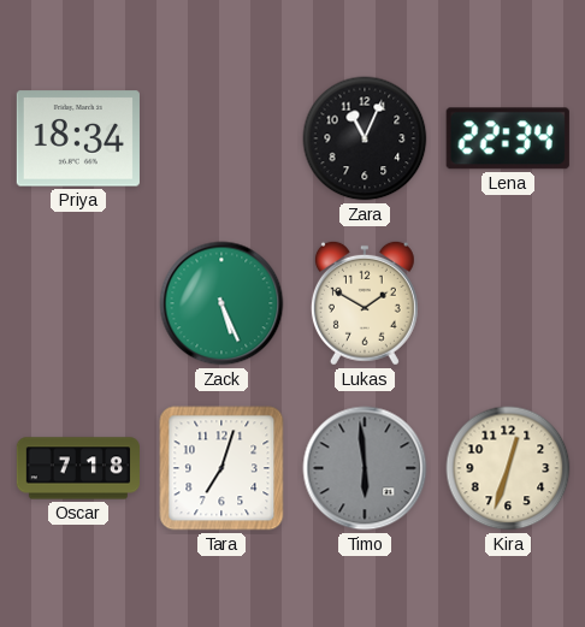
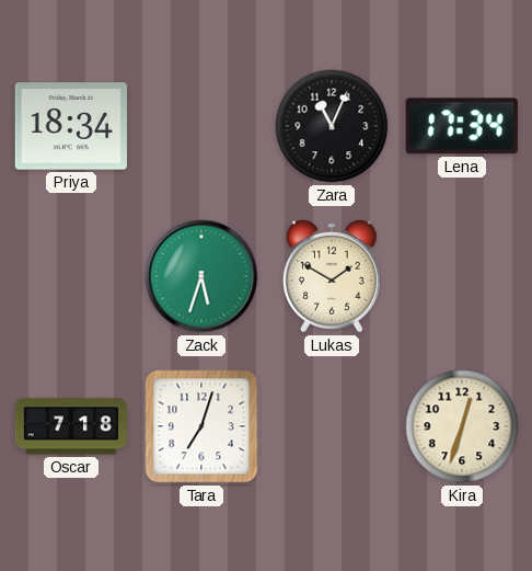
Lena: 22:34 -> 17:34
Zack: 5:26 -> 5:33
Timo: 5:59 -> none
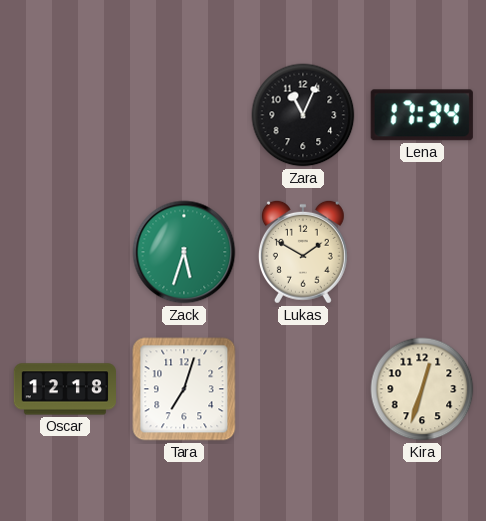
Priya: 18:34 -> none
Oscar: 7:18 -> 12:18
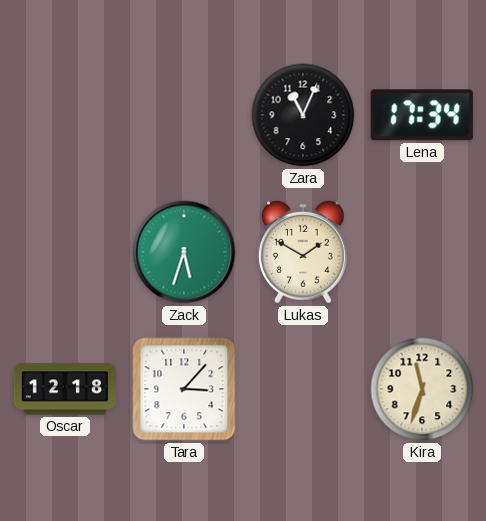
Tara: 7:03 -> 3:07
Kira: 12:33 -> 11:33
